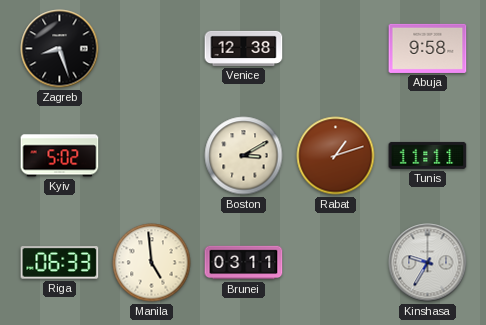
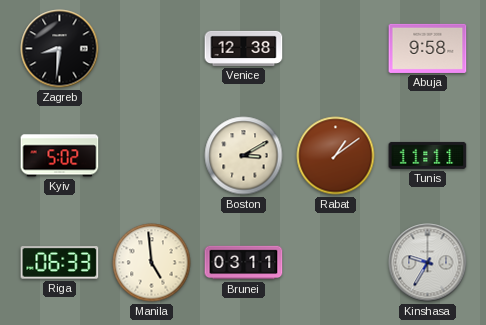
Zagreb: 8:27 -> 8:31
Rabat: 1:12 -> 1:09
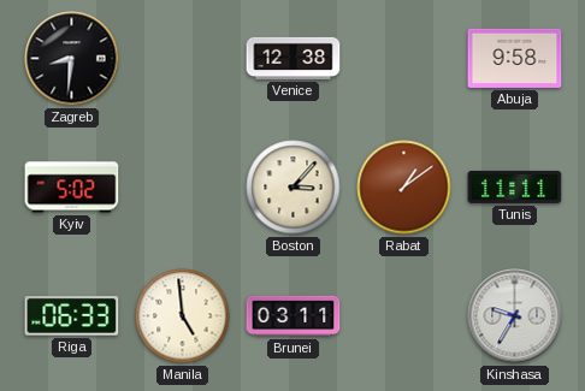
Boston: 3:10 -> 3:07
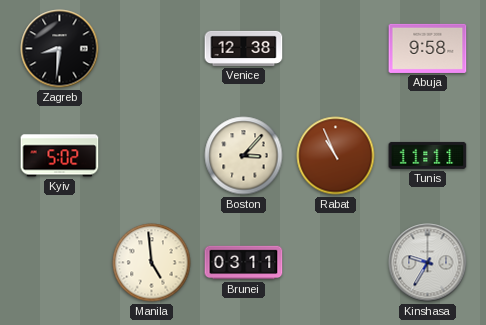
Rabat: 1:09 -> 10:56
Riga: 06:33 -> none
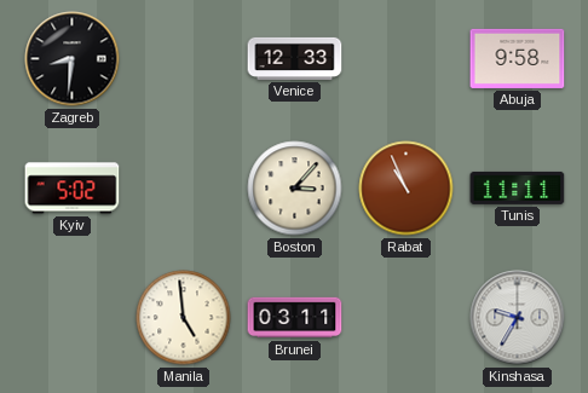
Venice: 12:38 -> 12:33
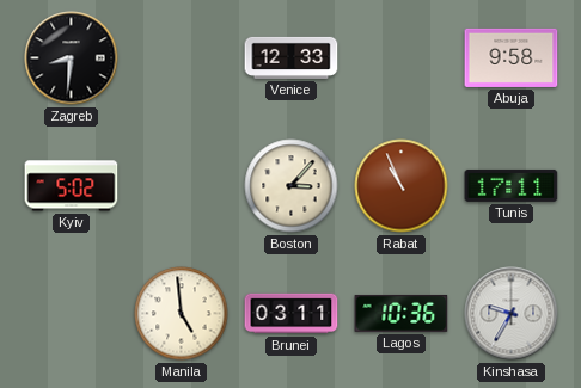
Tunis: 11:11 -> 17:11
Lagos: none -> 10:36
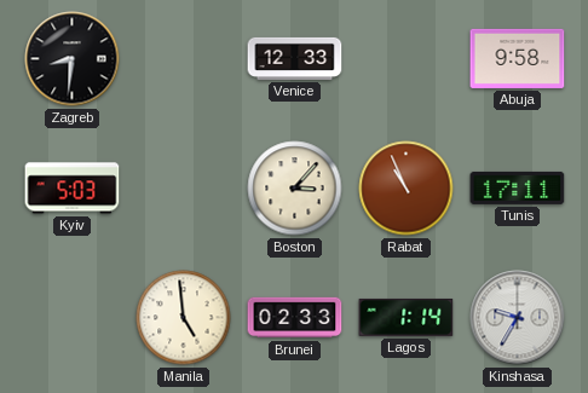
Kyiv: 5:02 -> 5:03
Brunei: 03:11 -> 02:33
Lagos: 10:36 -> 1:14
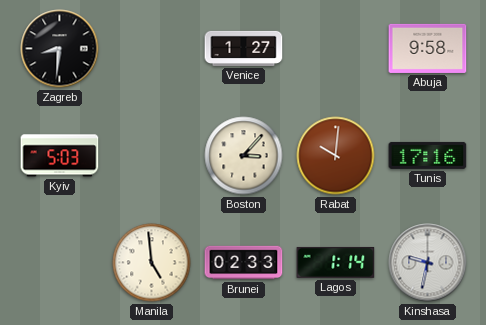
Venice: 12:33 -> 1:27
Rabat: 10:56 -> 10:01
Tunis: 17:11 -> 17:16
Kinshasa: 9:35 -> 9:32
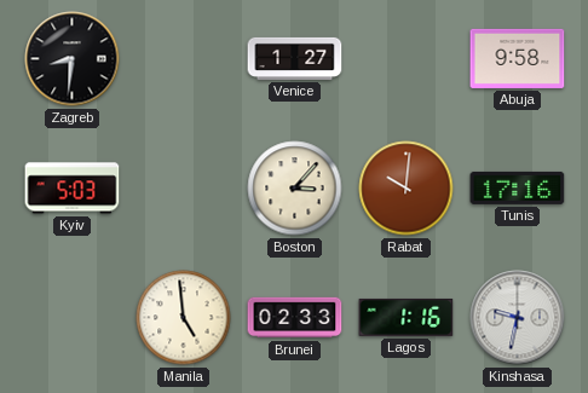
Lagos: 1:14 -> 1:16
